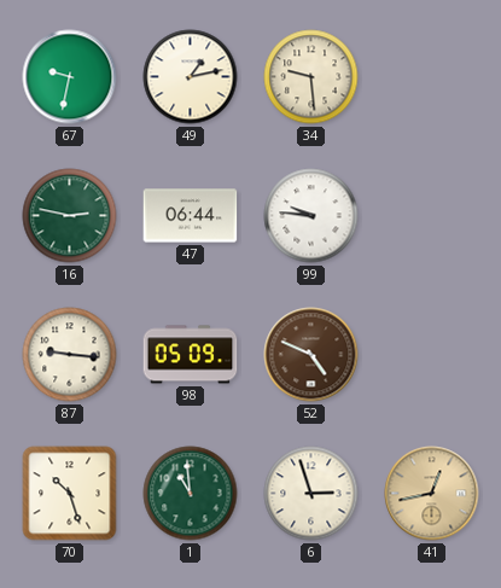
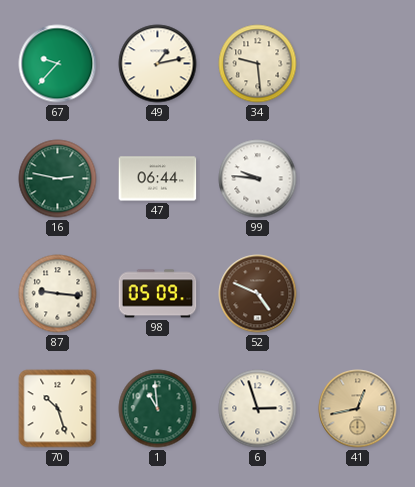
67: 9:32 -> 9:37
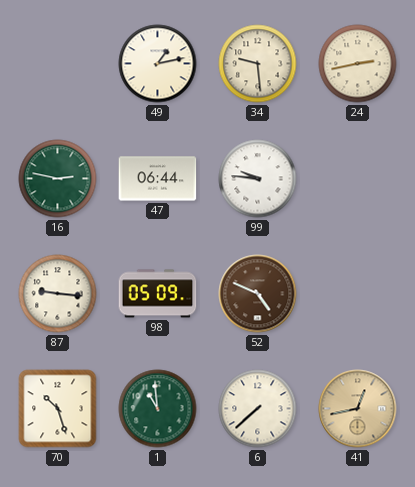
67: 9:37 -> none
24: none -> 2:43
6: 2:57 -> 7:38
